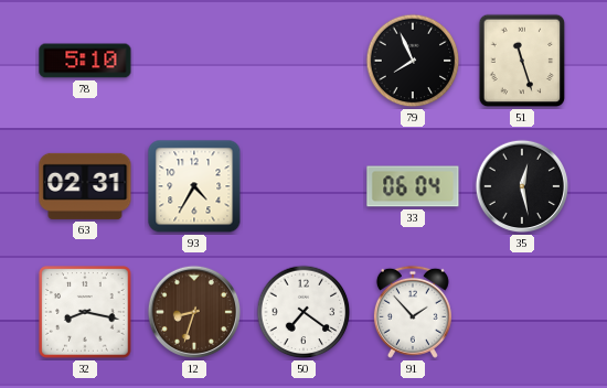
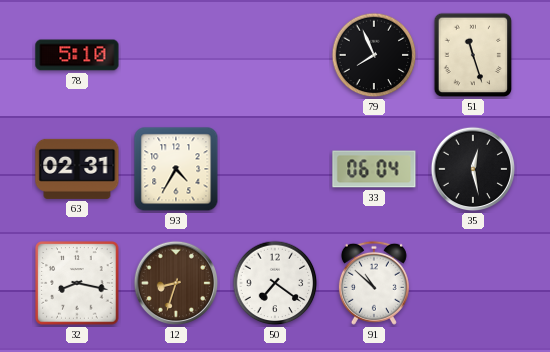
91: 1:53 -> 10:52
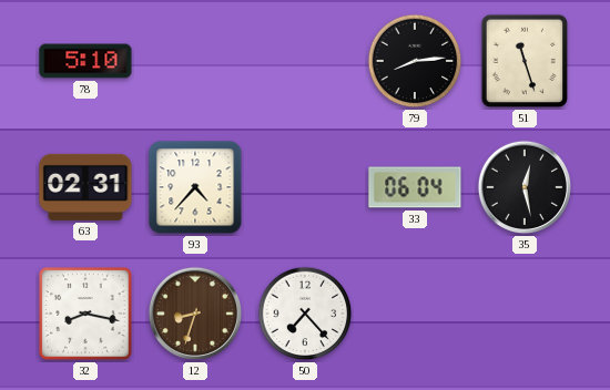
79: 7:56 -> 8:14
93: 4:35 -> 4:37
50: 7:21 -> 7:23
91: 10:52 -> none
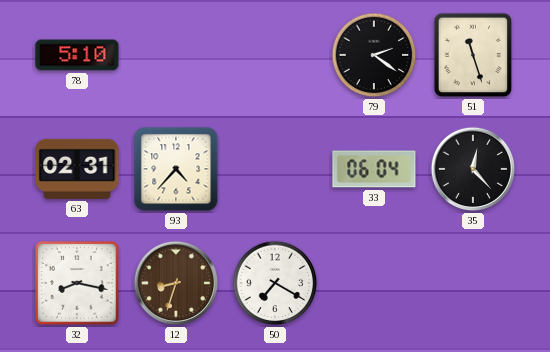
79: 8:14 -> 2:21
35: 12:28 -> 12:23
50: 7:23 -> 7:20
